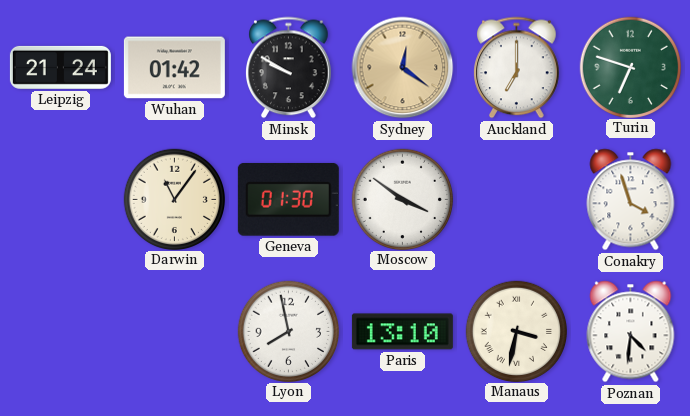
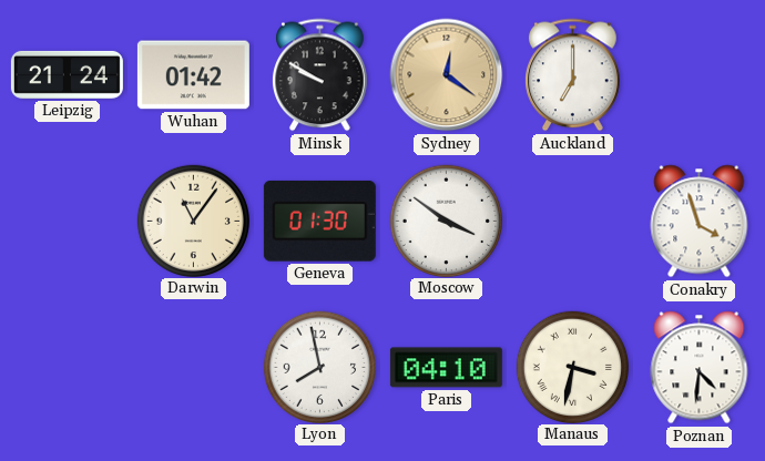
Turin: 6:48 -> none
Paris: 13:10 -> 04:10
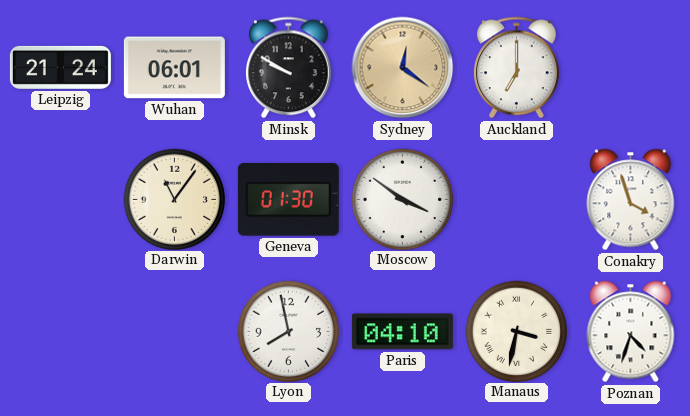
Wuhan: 01:42 -> 06:01
Poznan: 4:31 -> 4:33
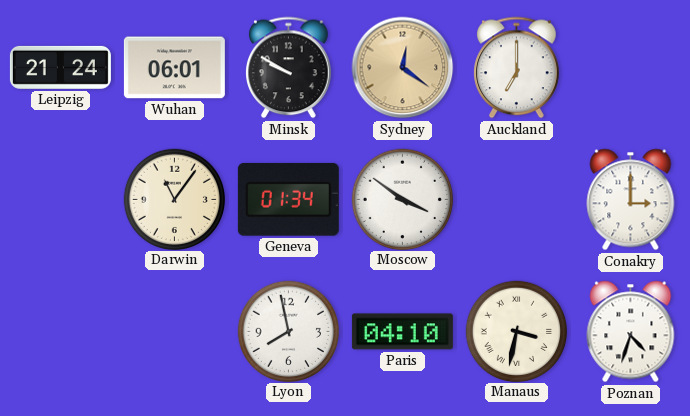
Geneva: 01:30 -> 01:34
Conakry: 3:57 -> 3:00
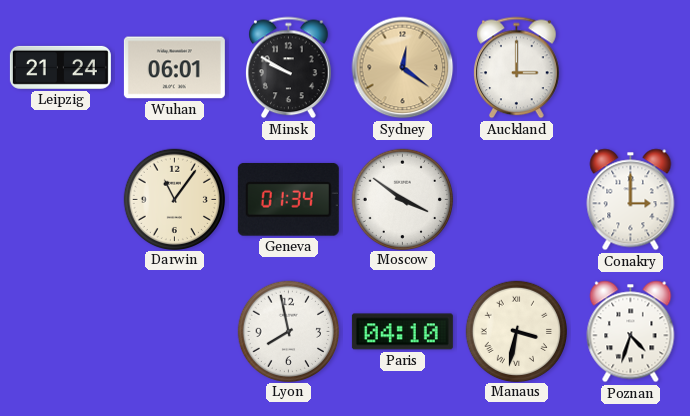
Auckland: 7:00 -> 3:00
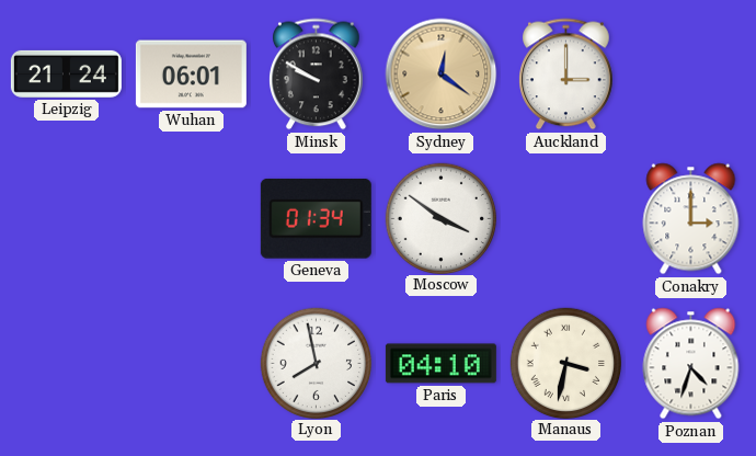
Darwin: 11:06 -> none
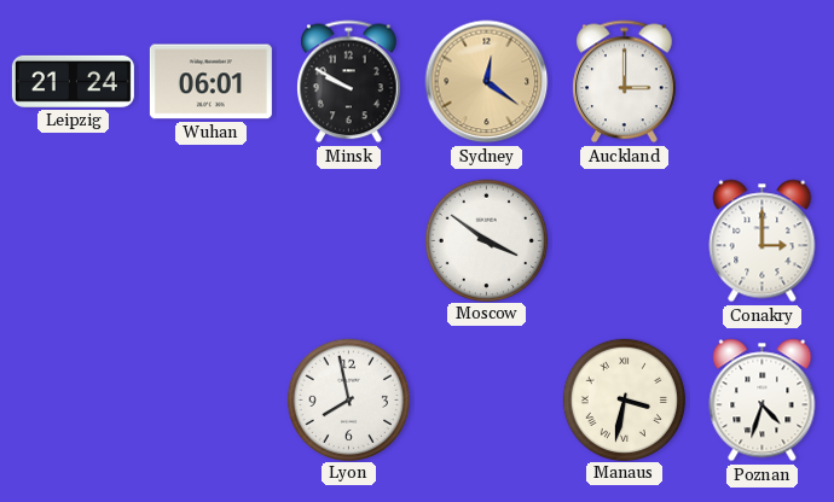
Geneva: 01:34 -> none
Paris: 04:10 -> none
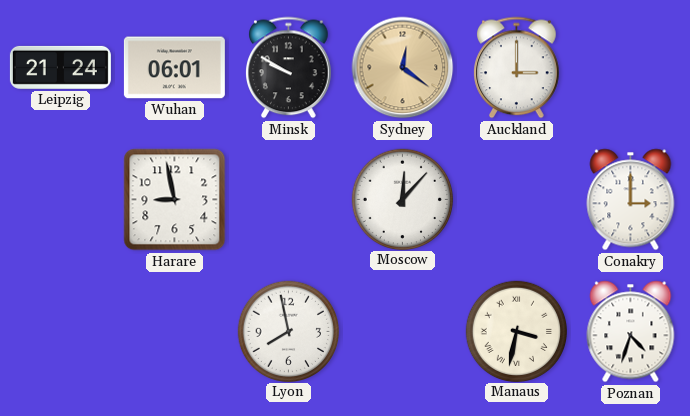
Harare: none -> 8:58
Moscow: 3:51 -> 12:07
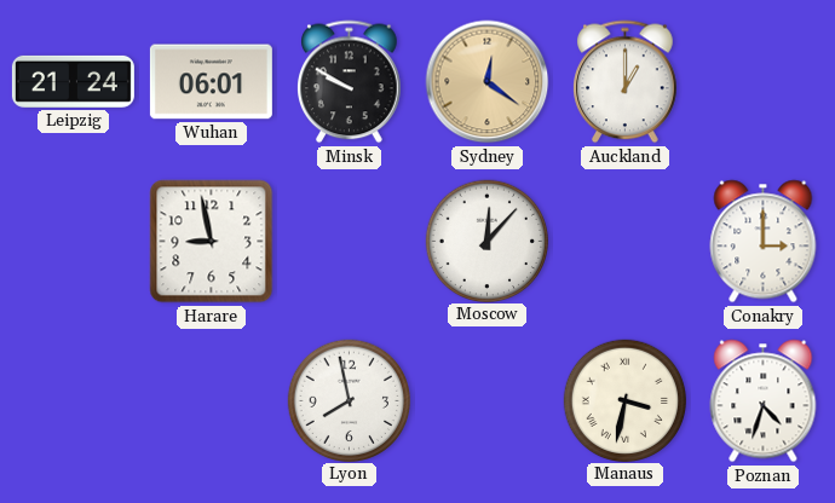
Auckland: 3:00 -> 1:00
